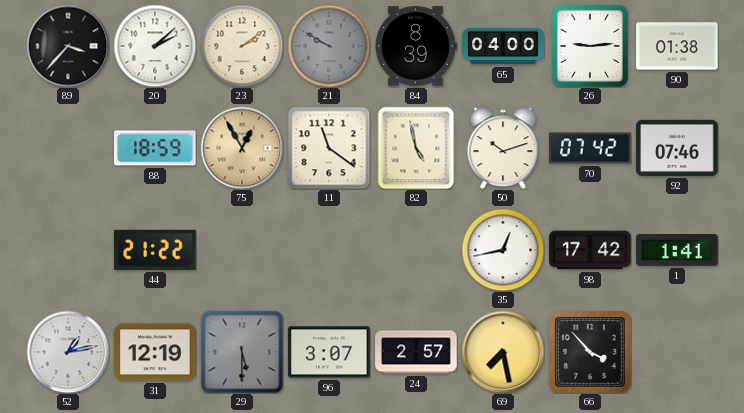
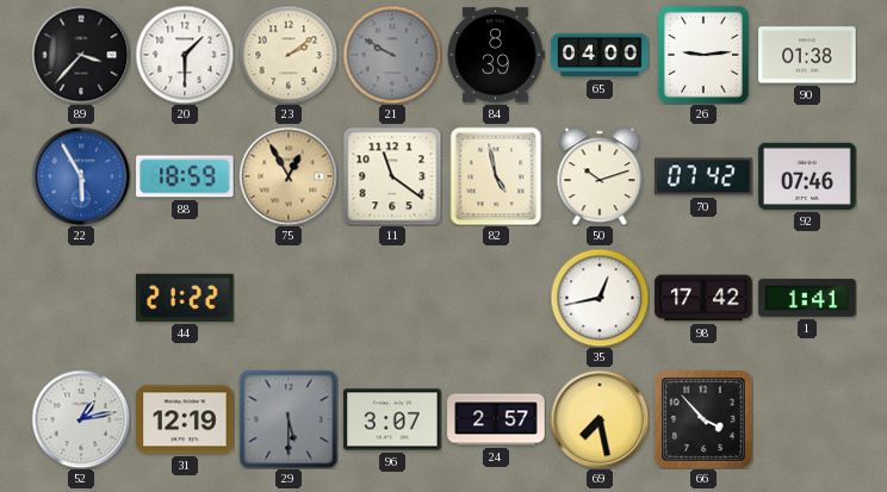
20: 2:08 -> 1:30
22: none -> 5:55
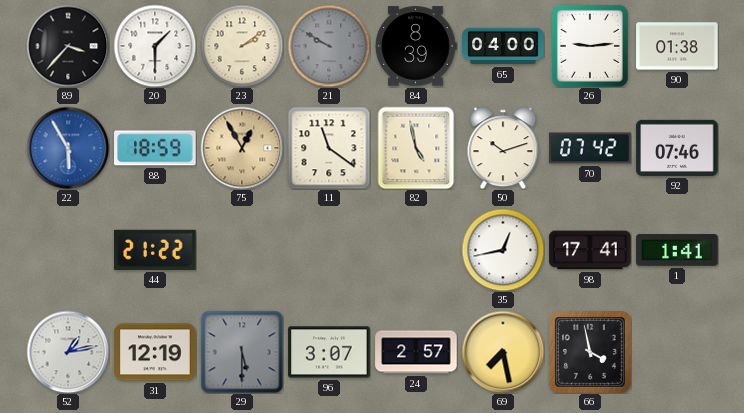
98: 17:42 -> 17:41
66: 3:53 -> 3:58
